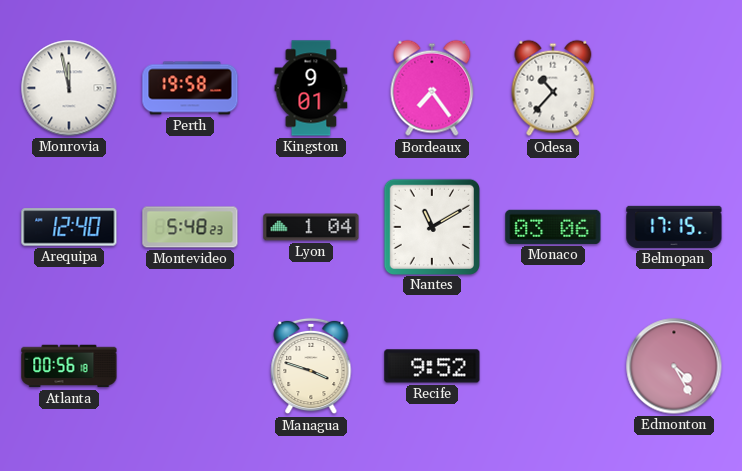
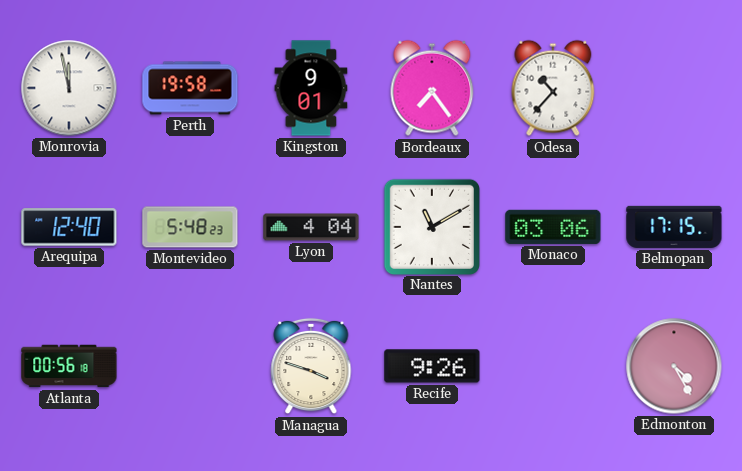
Lyon: 1:04 -> 4:04
Recife: 9:52 -> 9:26
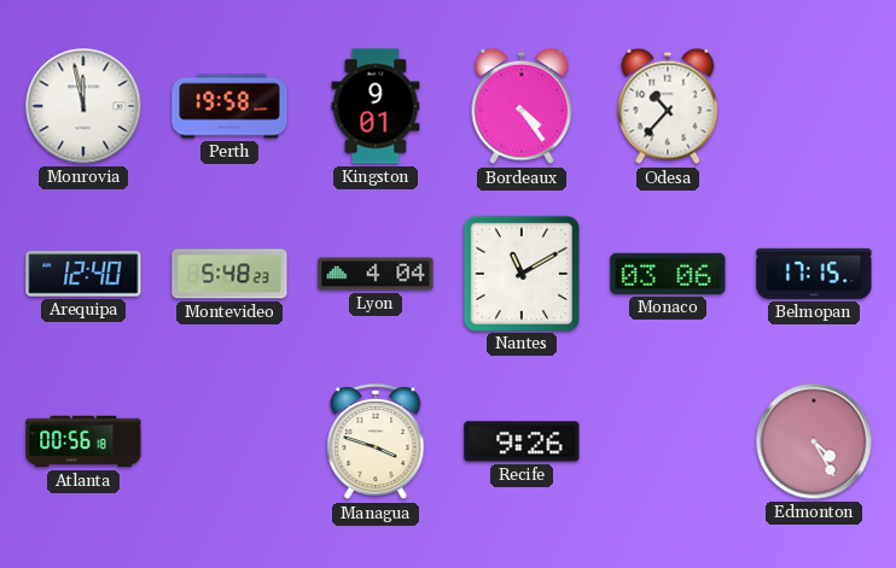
Bordeaux: 7:24 -> 4:24
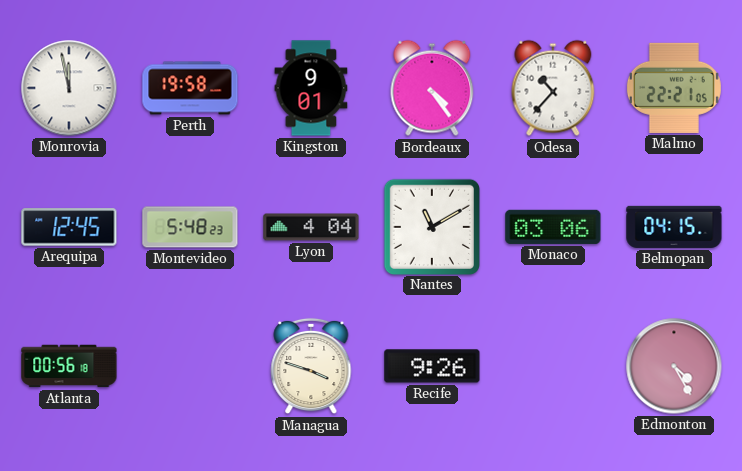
Malmo: none -> 22:21
Arequipa: 12:40 -> 12:45
Belmopan: 17:15 -> 04:15
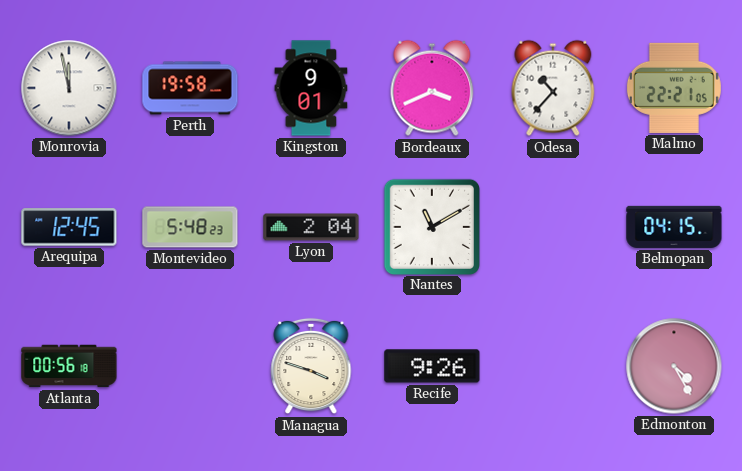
Bordeaux: 4:24 -> 3:41
Lyon: 4:04 -> 2:04
Monaco: 03:06 -> none
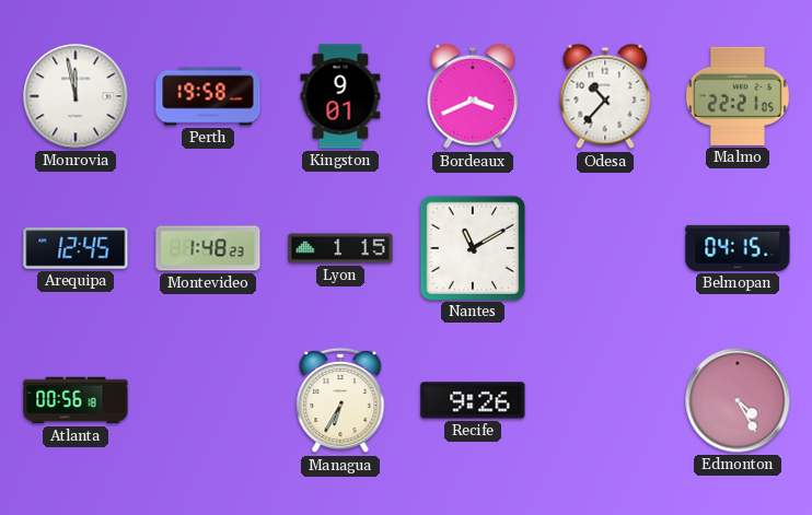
Montevideo: 5:48 -> 1:48
Lyon: 2:04 -> 1:15
Managua: 3:48 -> 6:35
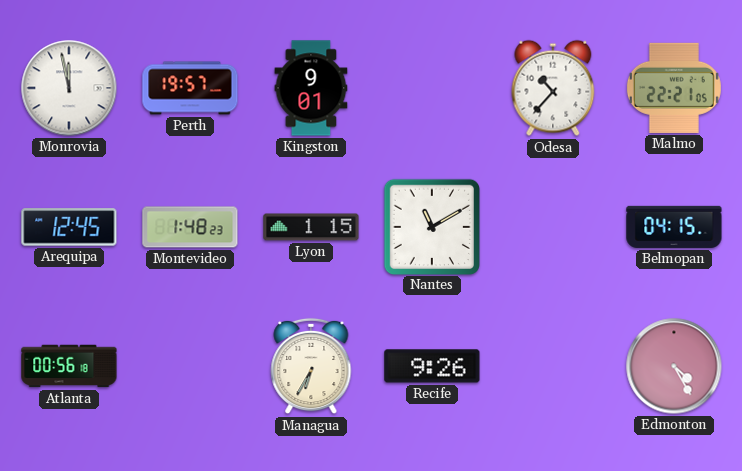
Perth: 19:58 -> 19:57
Bordeaux: 3:41 -> none
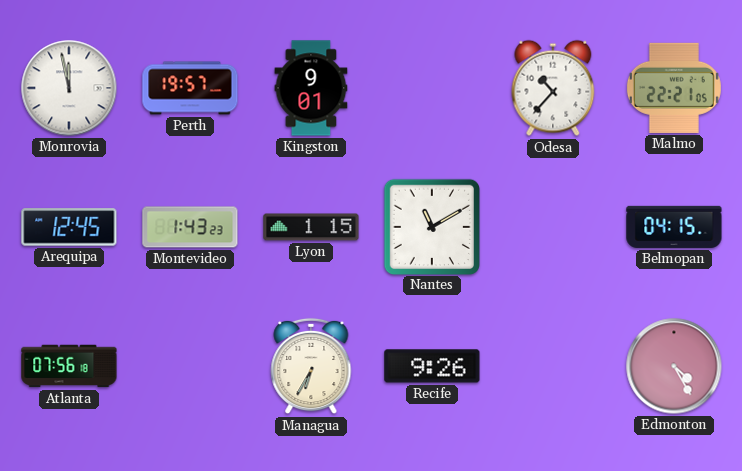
Montevideo: 1:48 -> 1:43
Atlanta: 00:56 -> 07:56
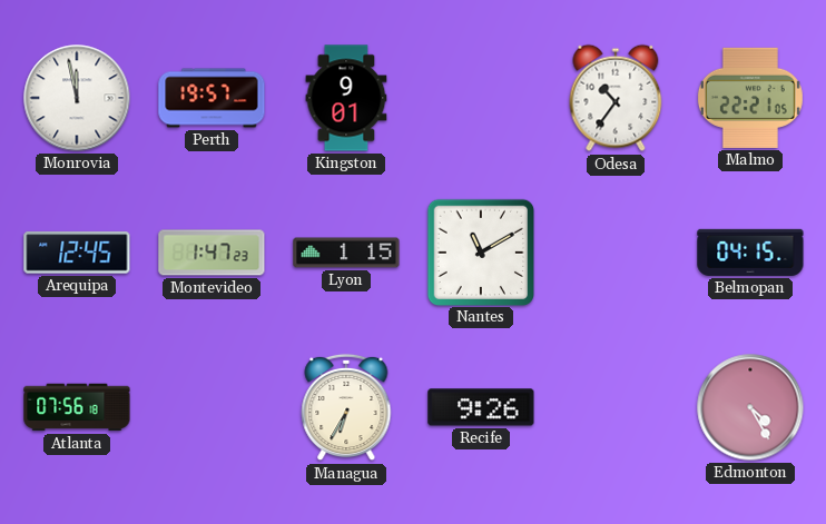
Odesa: 10:37 -> 10:36
Montevideo: 1:43 -> 1:47
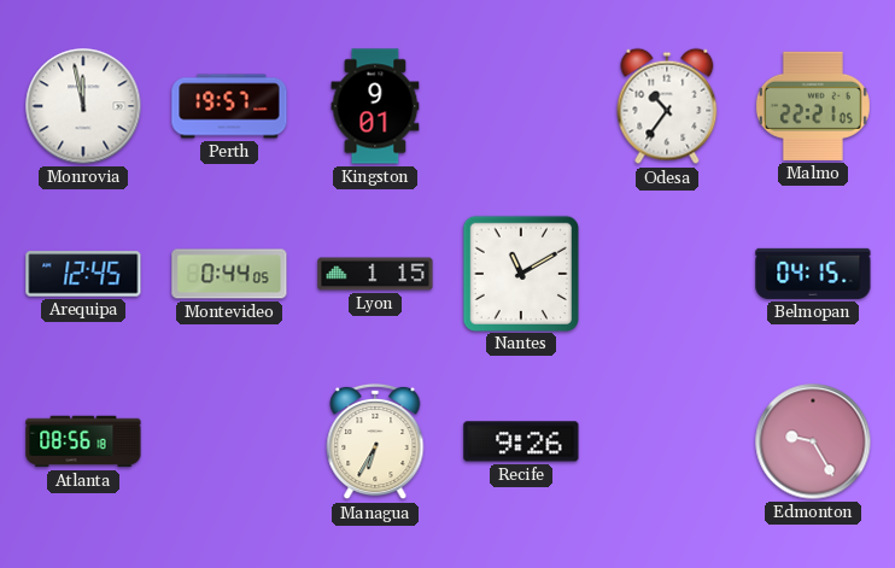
Montevideo: 1:47 -> 0:44
Atlanta: 07:56 -> 08:56
Edmonton: 4:25 -> 9:25
